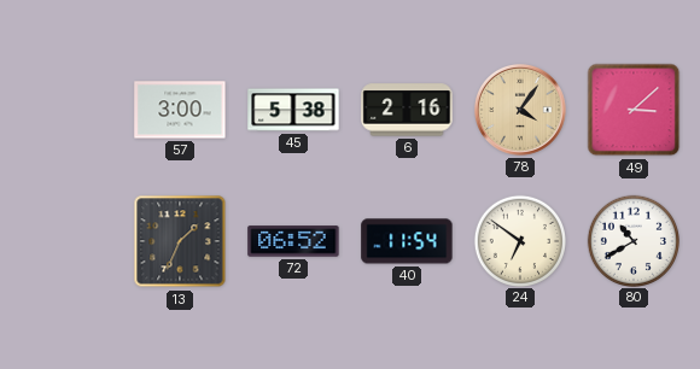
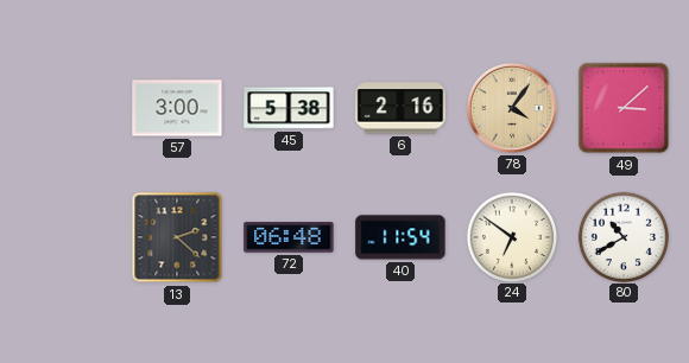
13: 1:34 -> 2:22
72: 06:52 -> 06:48
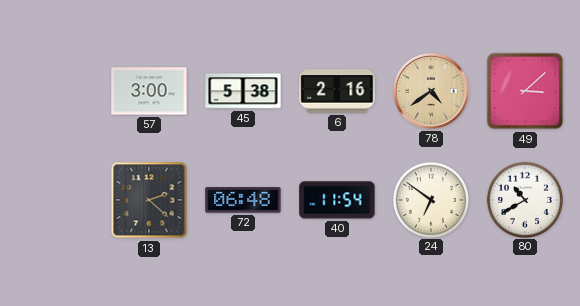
78: 4:06 -> 4:39
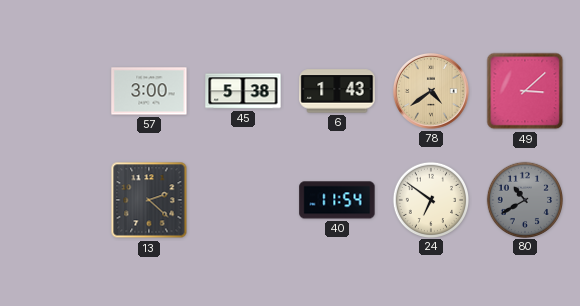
6: 2:16 -> 1:43
72: 06:48 -> none
80 dial: white -> grey
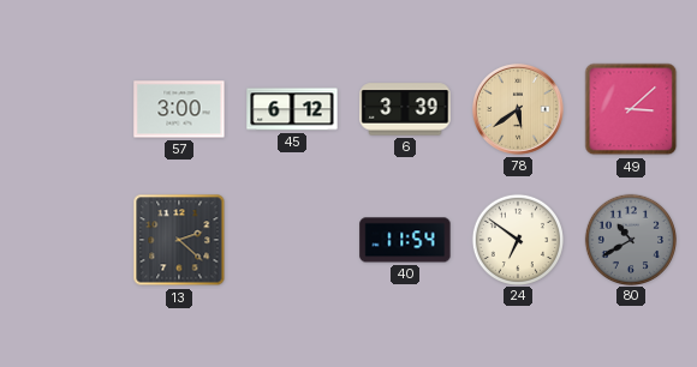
45: 5:38 -> 6:12
6: 1:43 -> 3:39
78: 4:39 -> 5:39
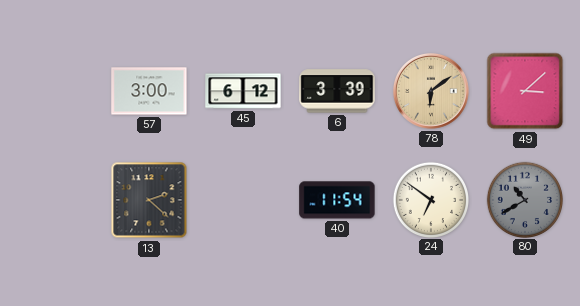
78: 5:39 -> 6:09
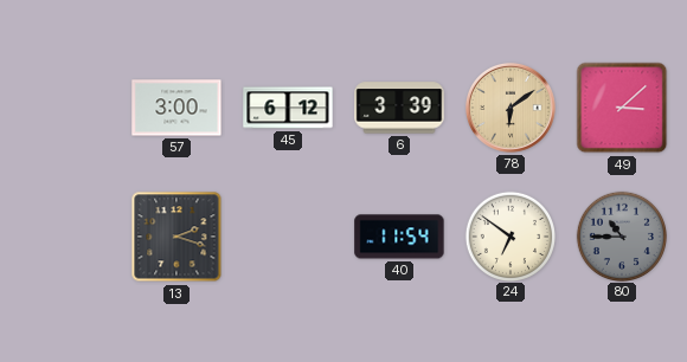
13: 2:22 -> 2:18
80: 10:40 -> 10:45
